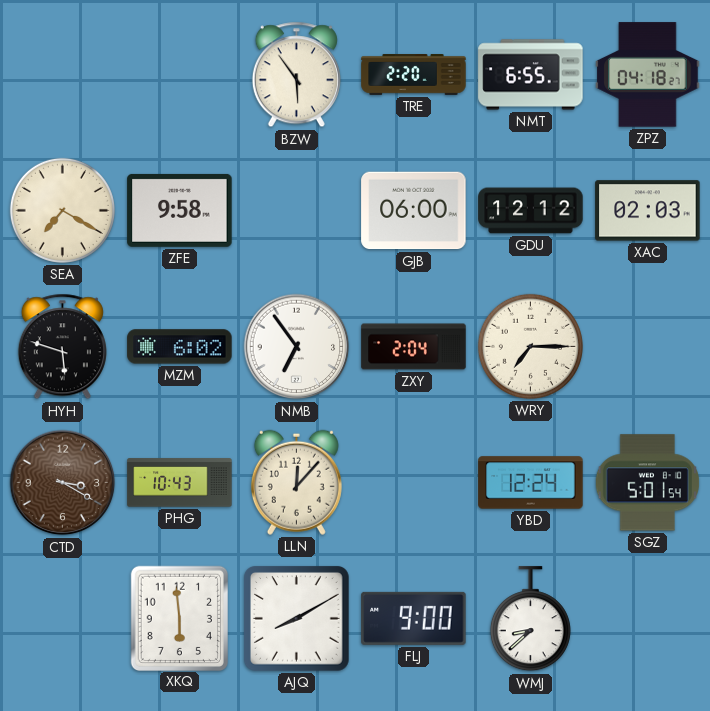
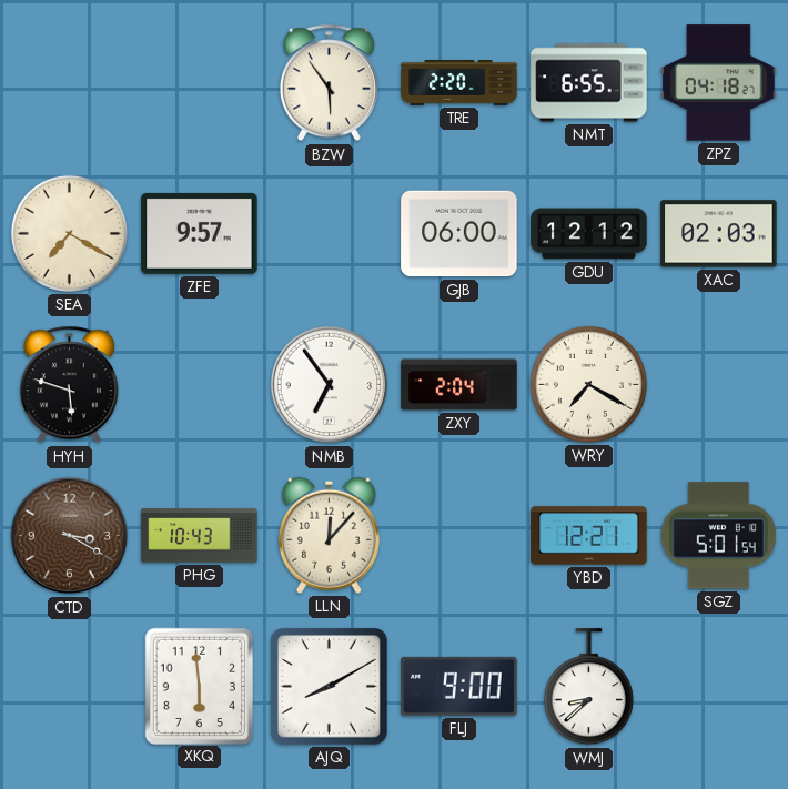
ZFE: 9:58 -> 9:57
MZM: 6:02 -> none
WRY: 7:15 -> 7:20
YBD: 12:24 -> 12:21
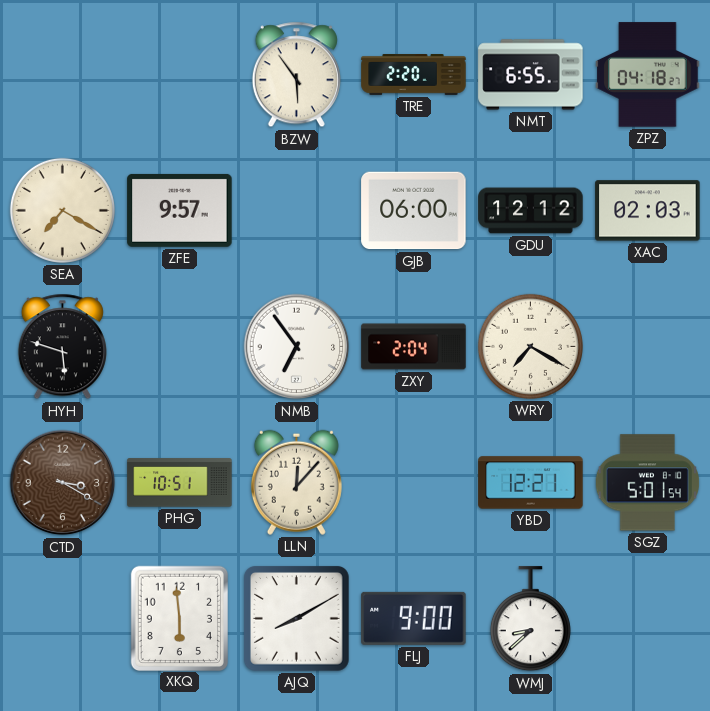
PHG: 10:43 -> 10:51
